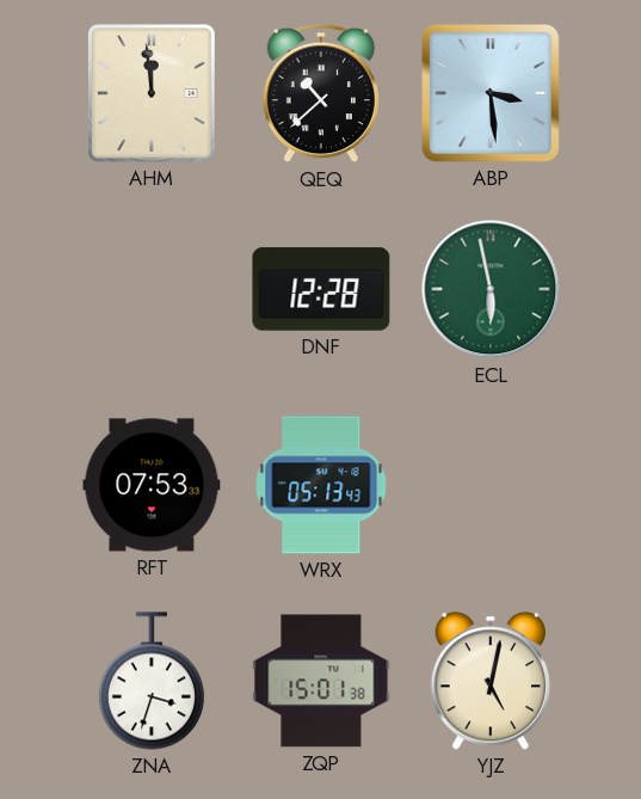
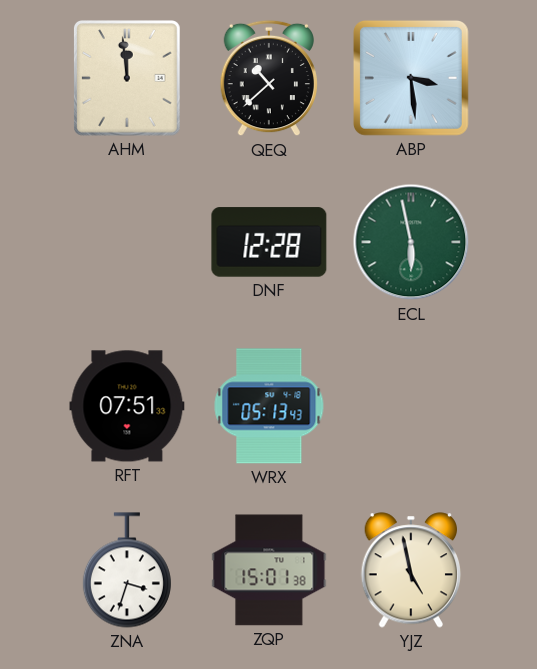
RFT: 07:53 -> 07:51
YJZ: 5:02 -> 4:58
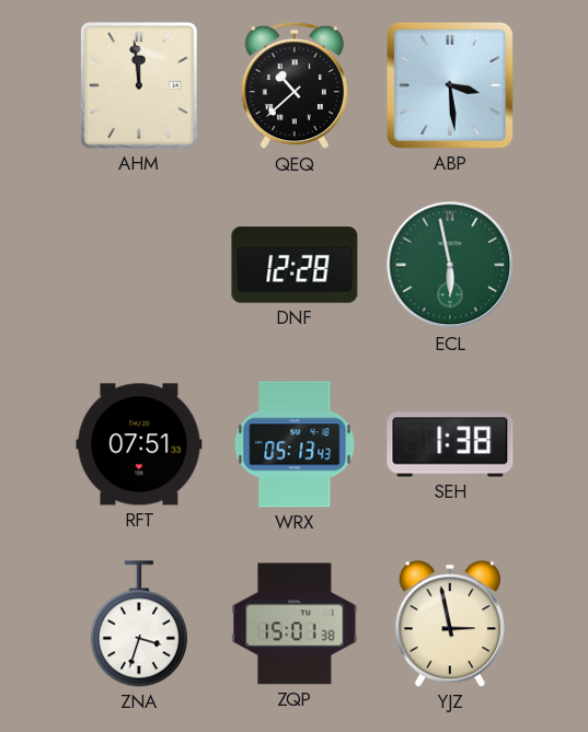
SEH: none -> 1:38
YJZ: 4:58 -> 2:58
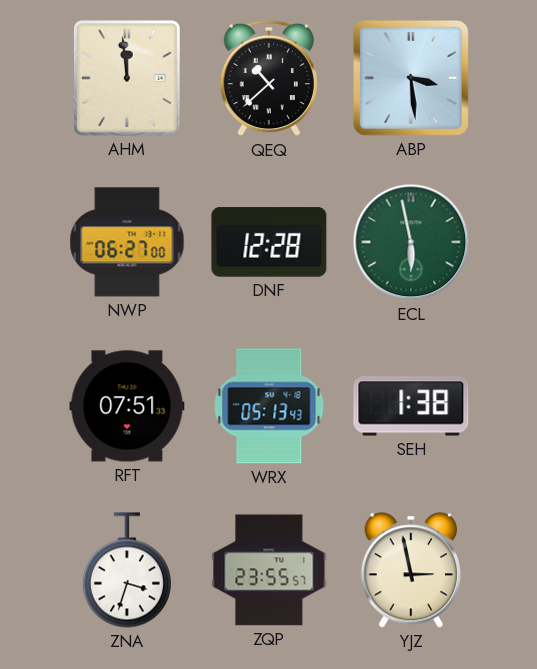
NWP: none -> 06:27
ZQP: 15:01 -> 23:55
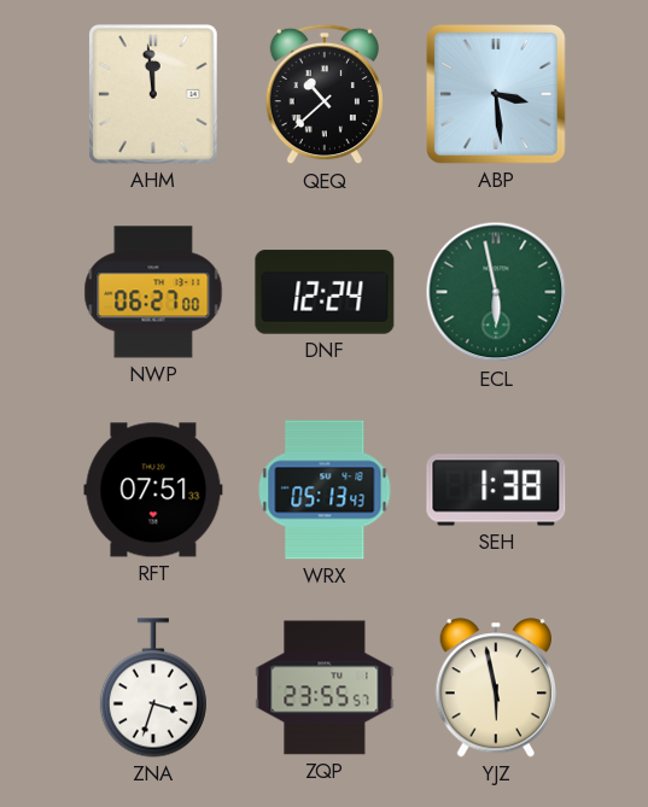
DNF: 12:28 -> 12:24
YJZ: 2:58 -> 5:58
